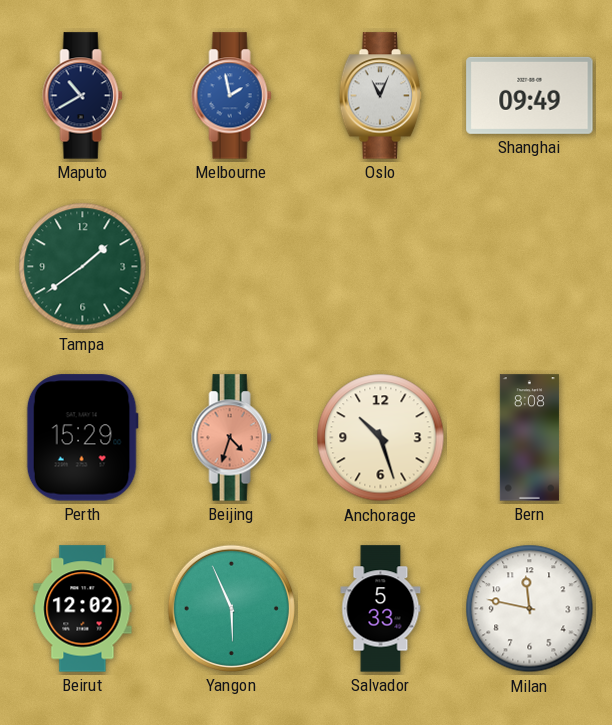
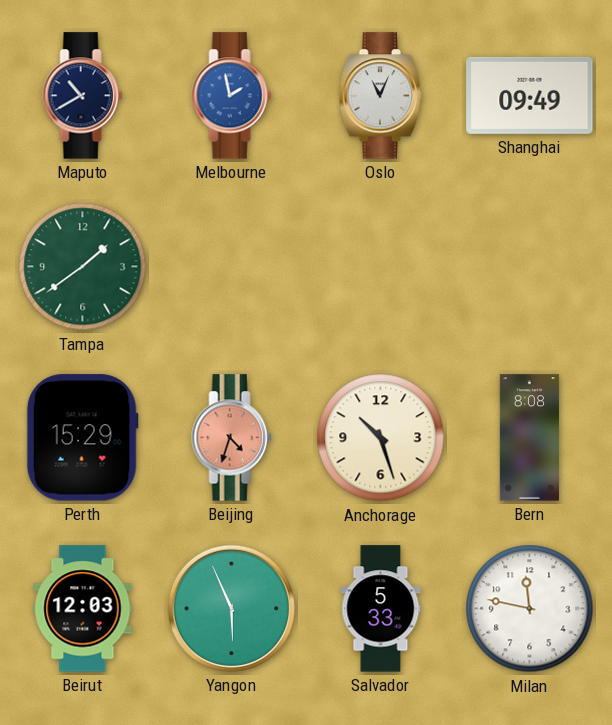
Beirut: 12:02 -> 12:03
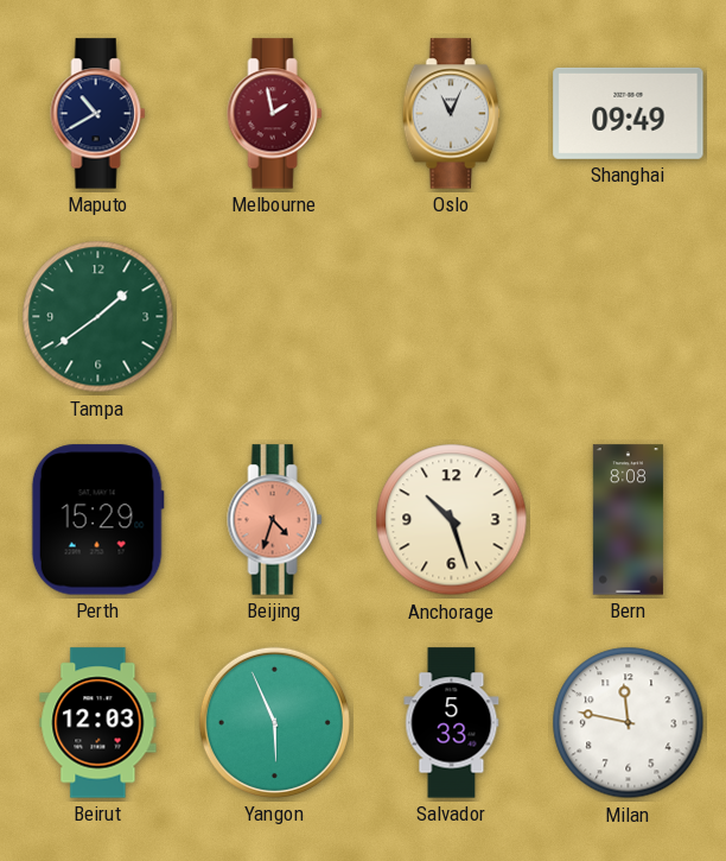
Melbourne dial: blue -> burgundy
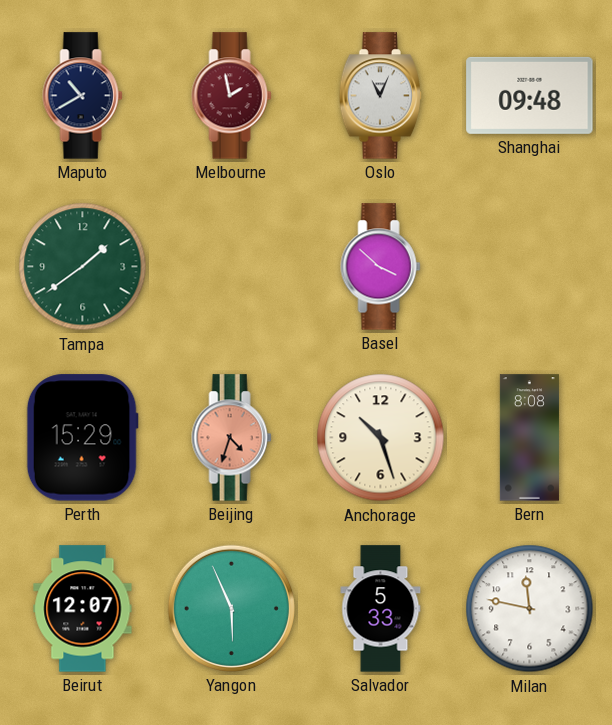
Shanghai: 09:49 -> 09:48
Basel: none -> 3:52
Beirut: 12:03 -> 12:07
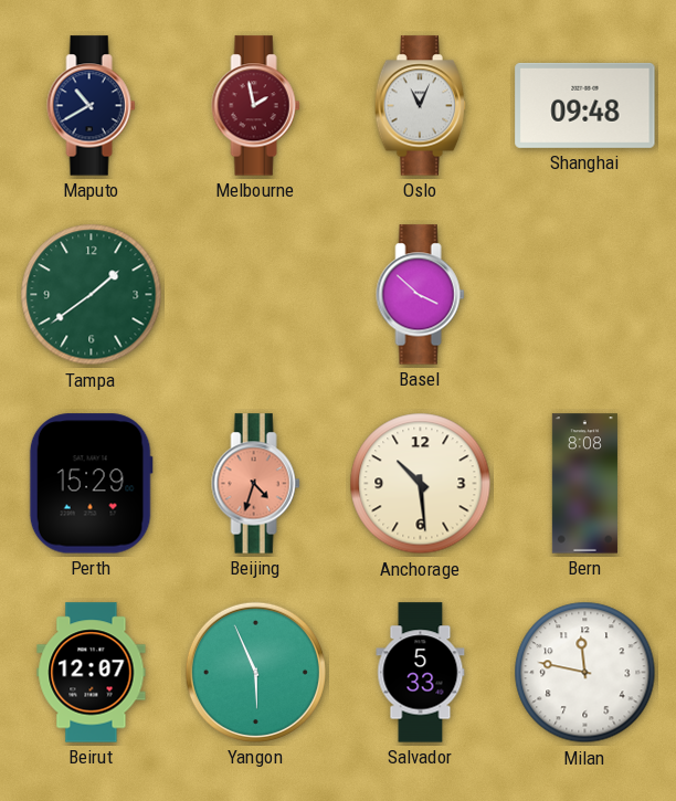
Anchorage: 10:27 -> 10:29
